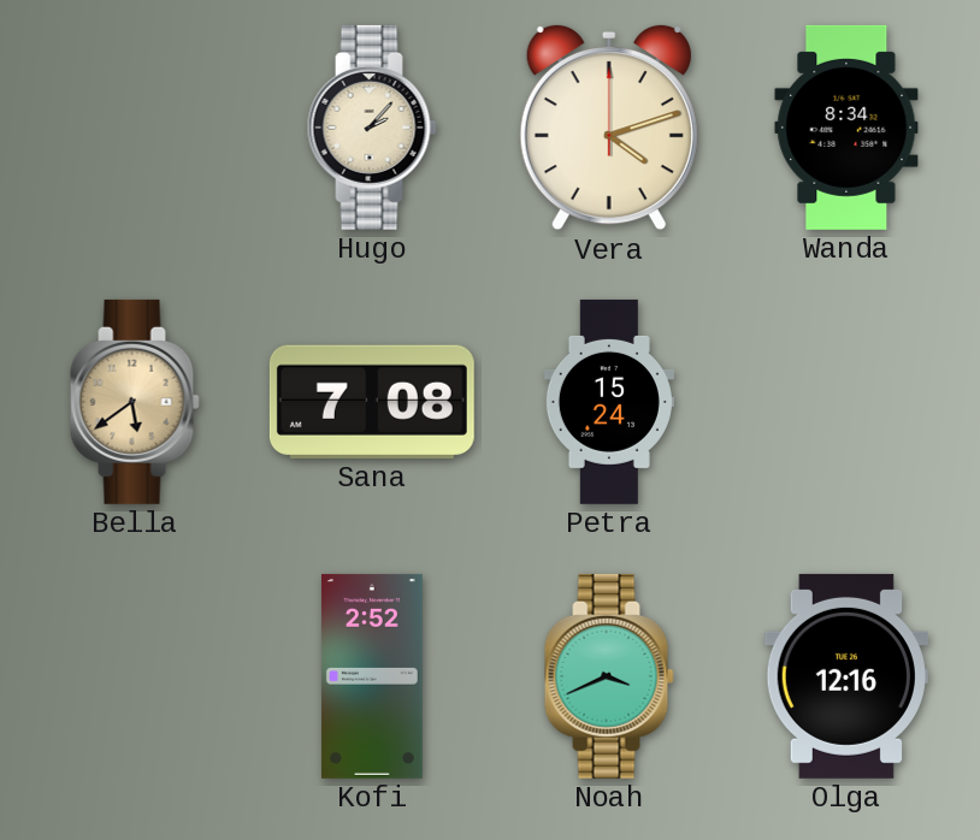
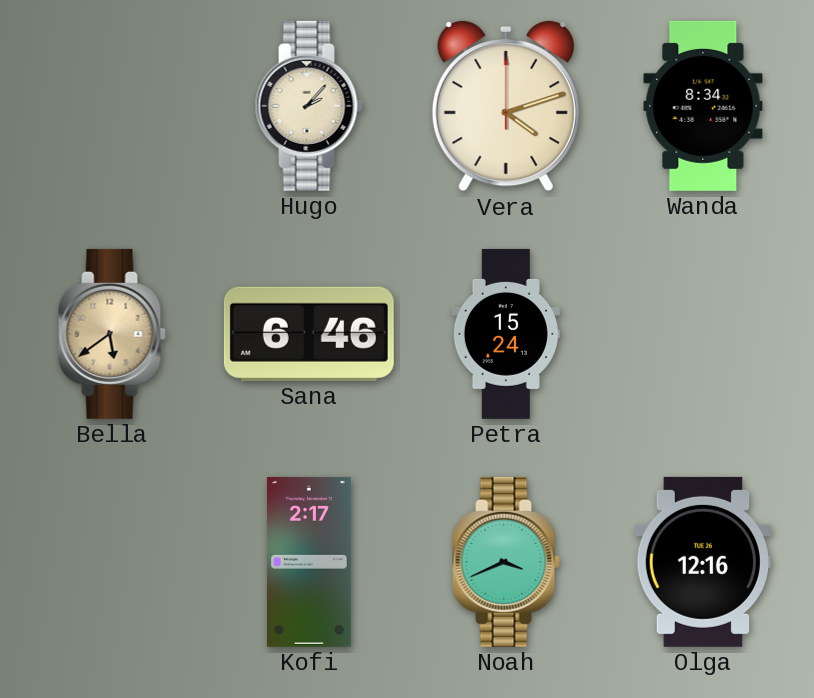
Sana: 7:08 -> 6:46
Kofi: 2:52 -> 2:17
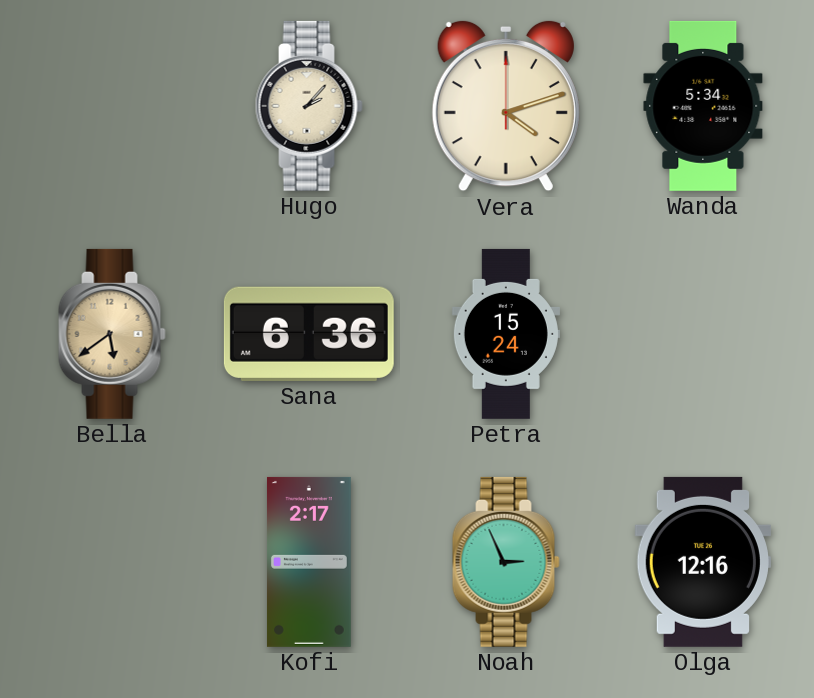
Wanda: 8:34 -> 5:34
Sana: 6:46 -> 6:36
Noah: 3:41 -> 2:56
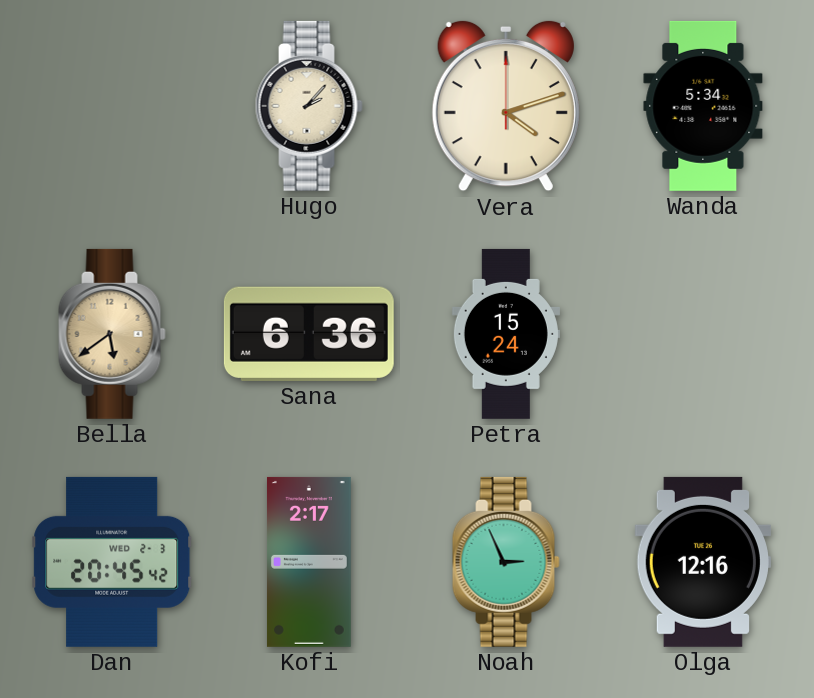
Dan: none -> 20:45
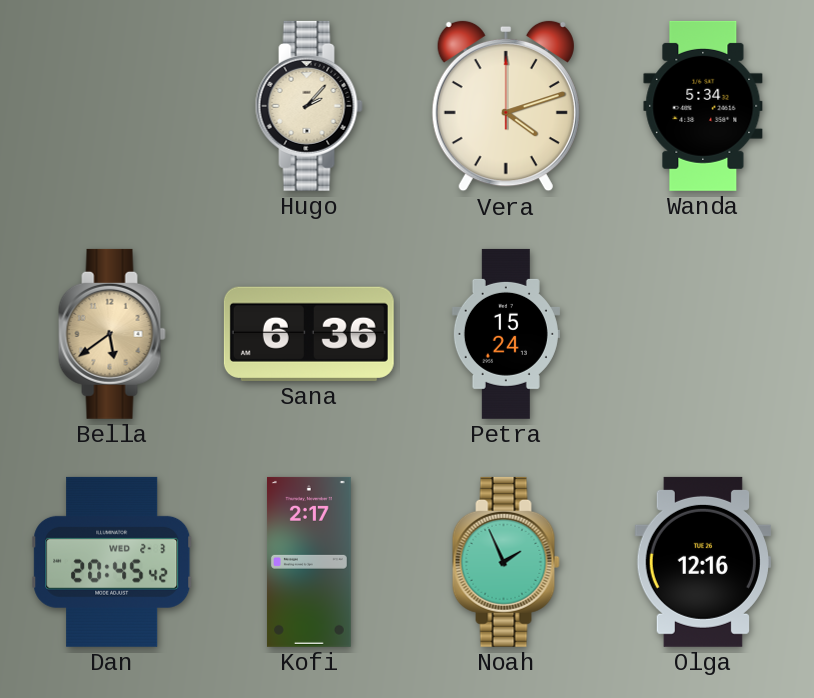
Noah: 2:56 -> 1:56
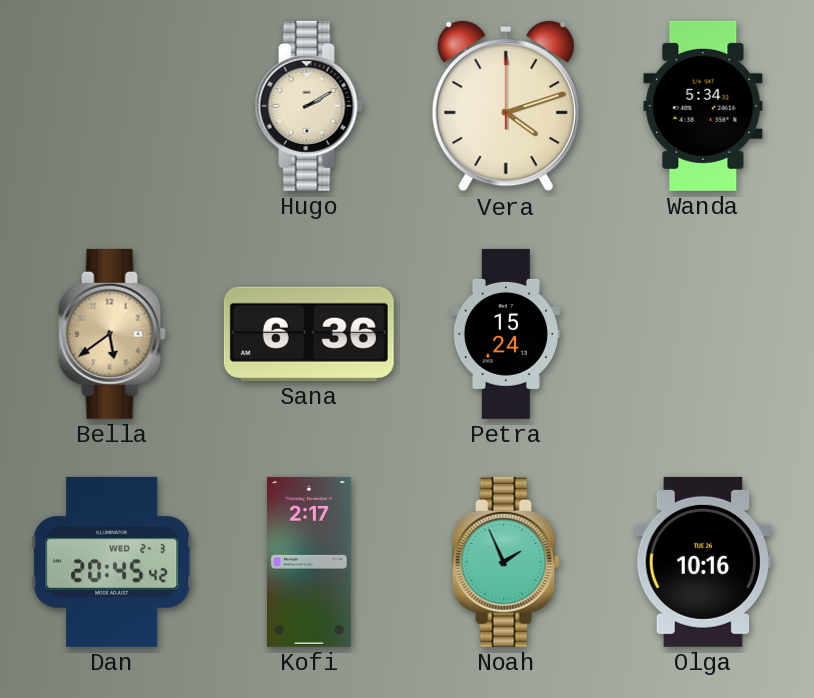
Hugo: 2:07 -> 2:10
Olga: 12:16 -> 10:16
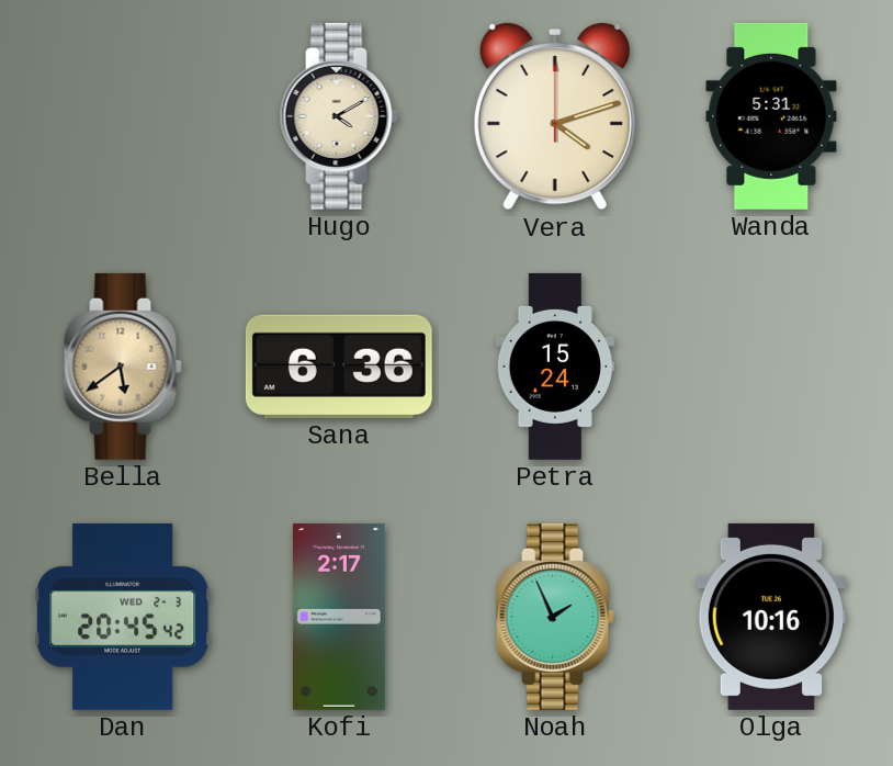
Hugo: 2:10 -> 4:10
Wanda: 5:34 -> 5:31
